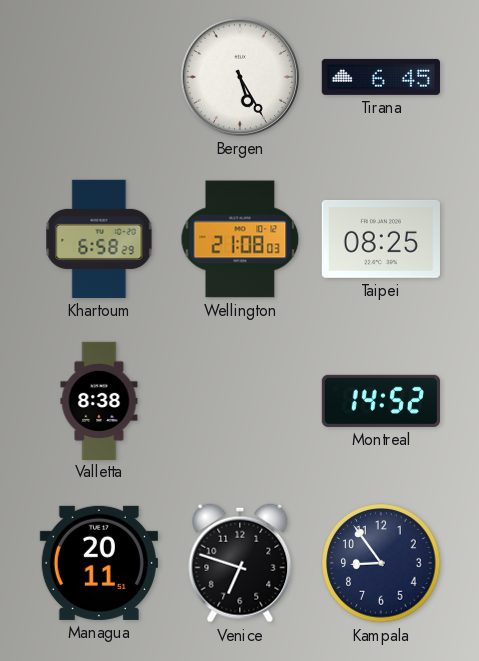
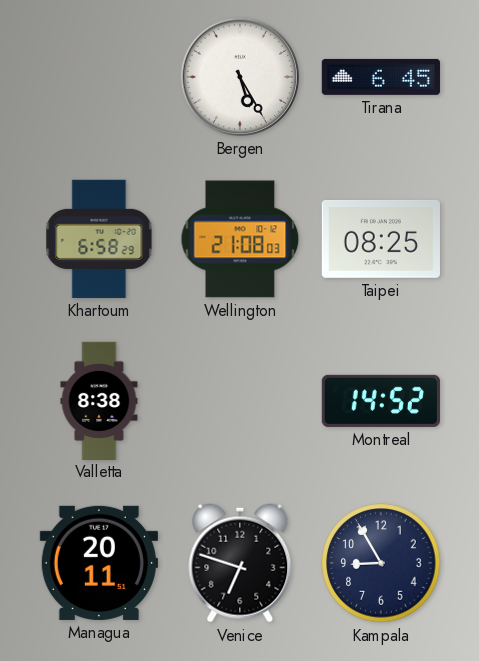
Kampala: 8:54 -> 8:55
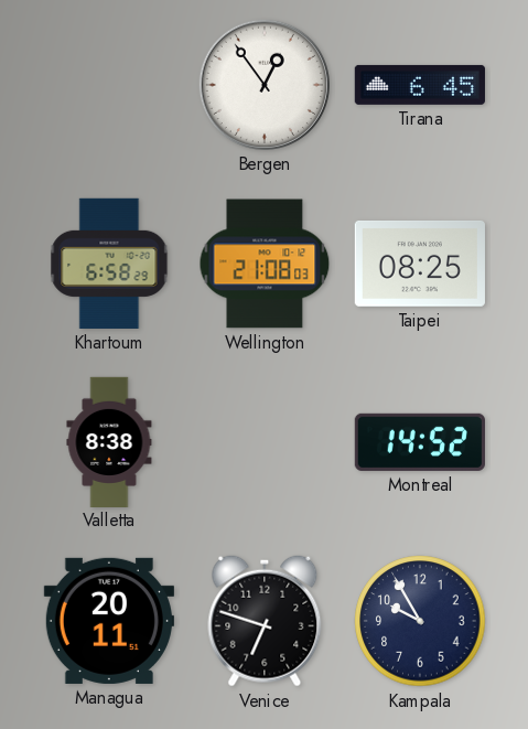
Bergen: 5:25 -> 12:54
Kampala: 8:55 -> 9:55
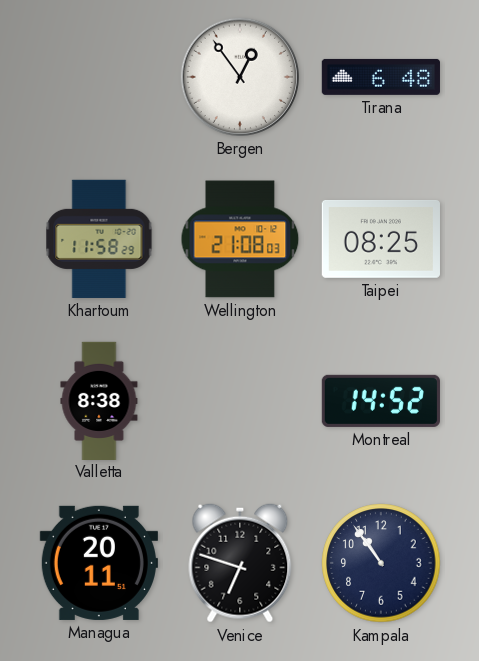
Tirana: 6:45 -> 6:48
Khartoum: 6:58 -> 11:58
Kampala: 9:55 -> 10:54
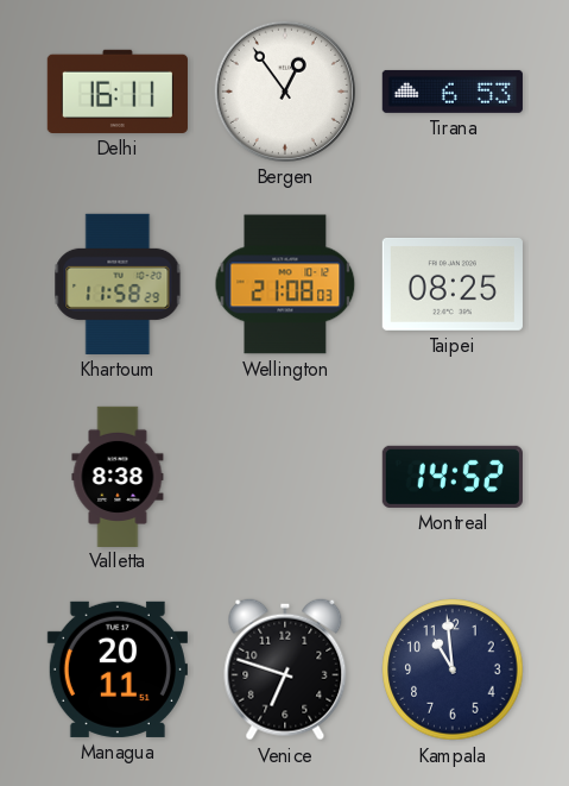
Delhi: none -> 16:11
Tirana: 6:48 -> 6:53
Kampala: 10:54 -> 10:59
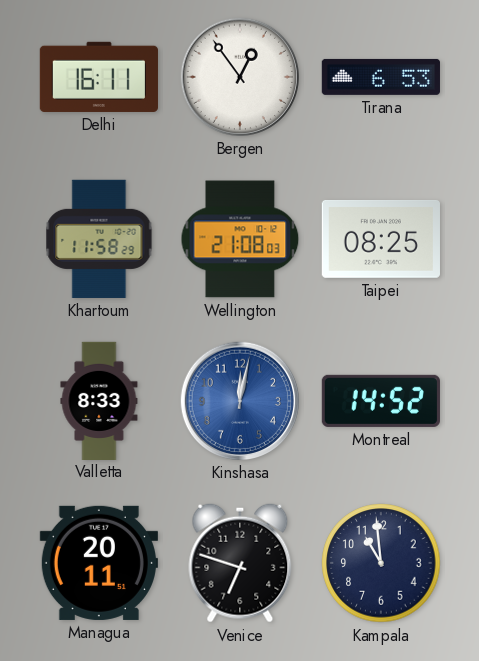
Valletta: 8:38 -> 8:33
Kinshasa: none -> 12:02
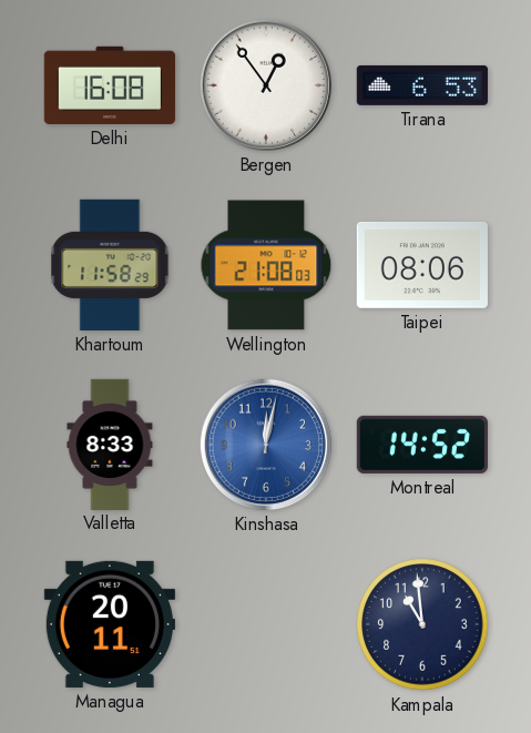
Delhi: 16:11 -> 16:08
Taipei: 08:25 -> 08:06
Venice: 6:48 -> none
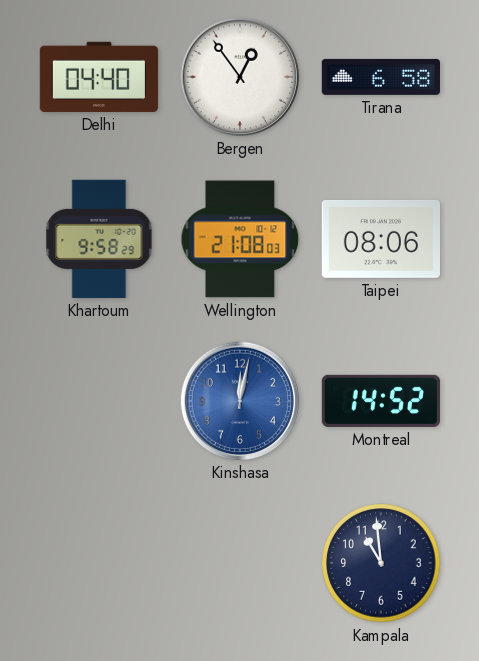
Delhi: 16:08 -> 04:40
Tirana: 6:53 -> 6:58
Khartoum: 11:58 -> 9:58
Valletta: 8:33 -> none
Managua: 20:11 -> none
